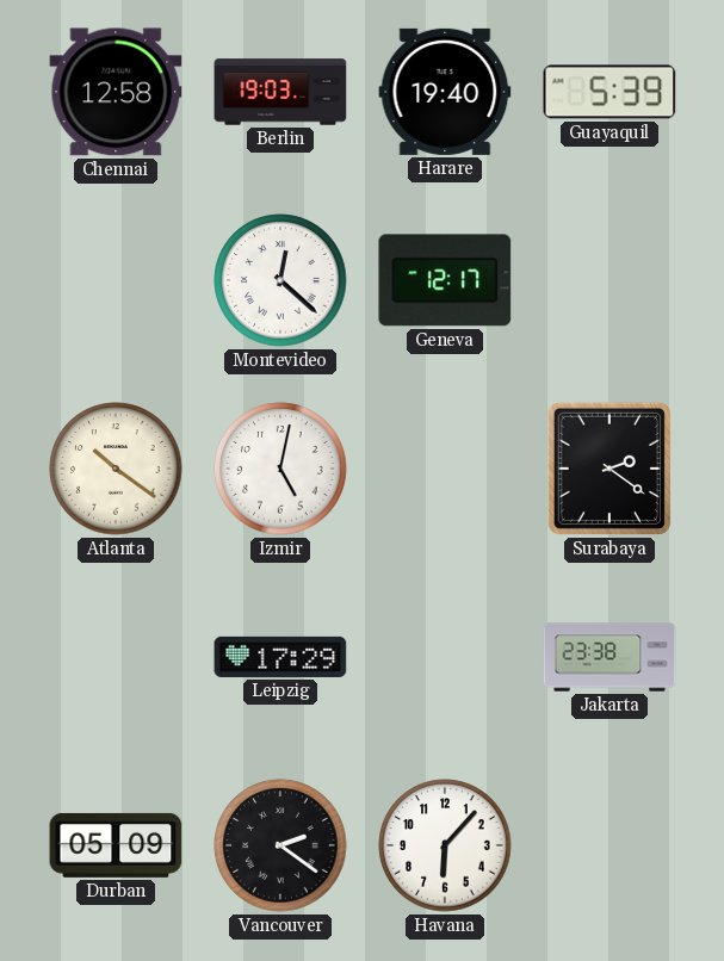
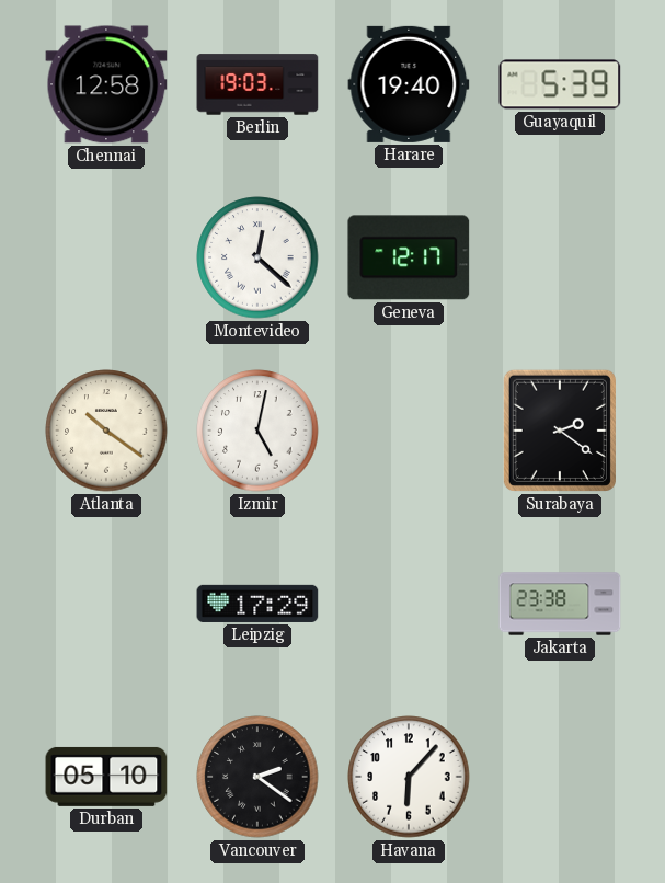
Durban: 05:09 -> 05:10
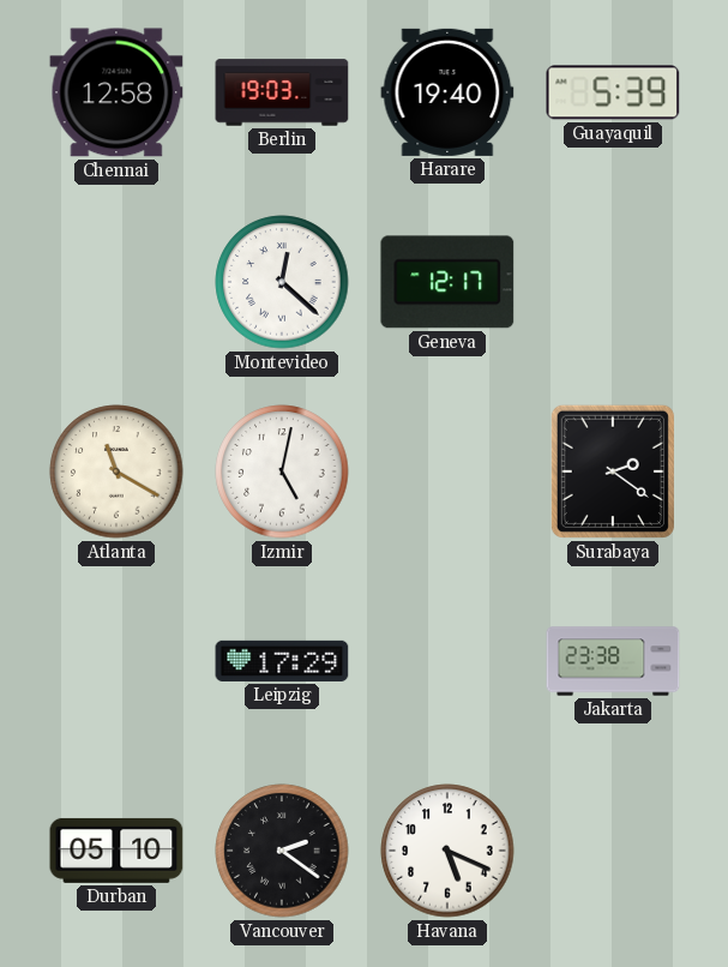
Atlanta: 10:21 -> 11:20
Havana: 6:07 -> 5:19
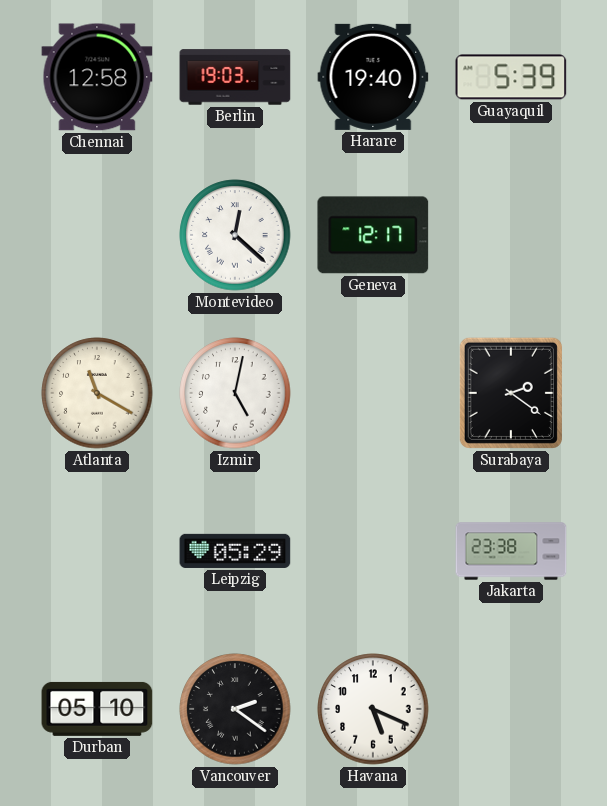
Leipzig: 17:29 -> 05:29
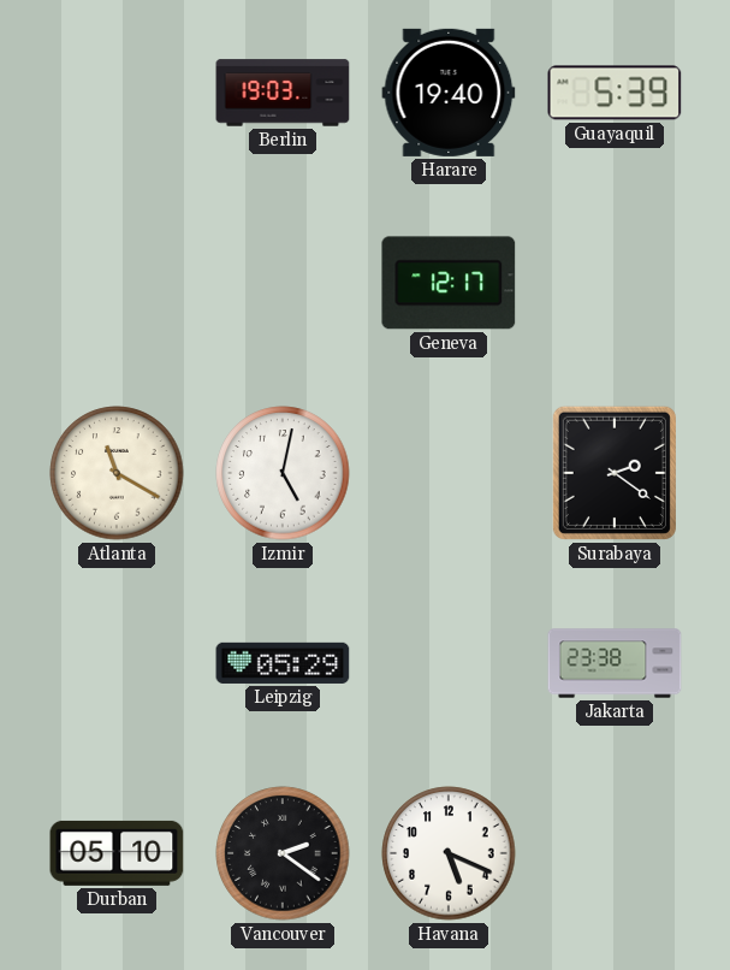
Chennai: 12:58 -> none
Montevideo: 12:22 -> none
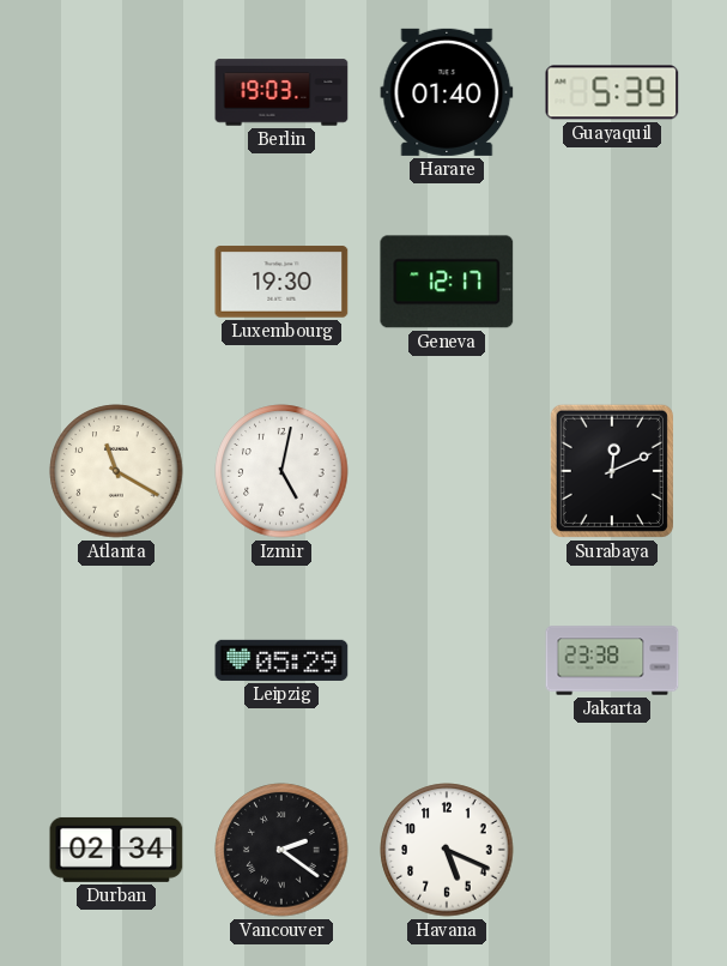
Harare: 19:40 -> 01:40
Luxembourg: none -> 19:30
Surabaya: 2:21 -> 12:11
Durban: 05:10 -> 02:34
